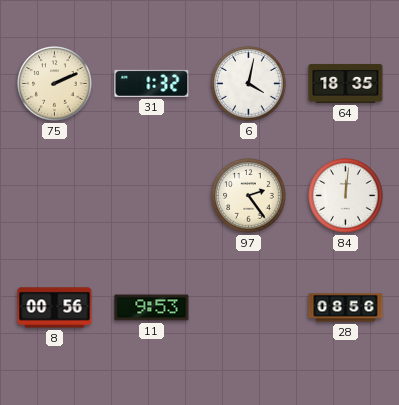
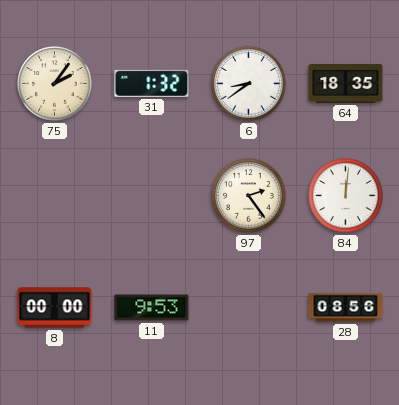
75: 2:11 -> 2:06
6: 4:02 -> 8:39
8: 00:56 -> 00:00
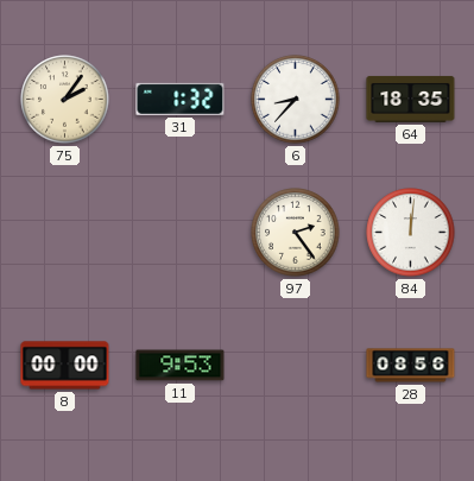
6: 8:39 -> 8:37
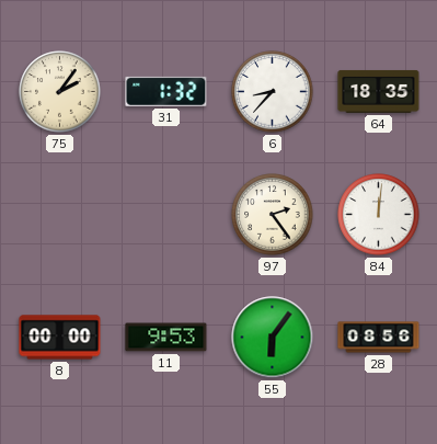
55: none -> 6:06
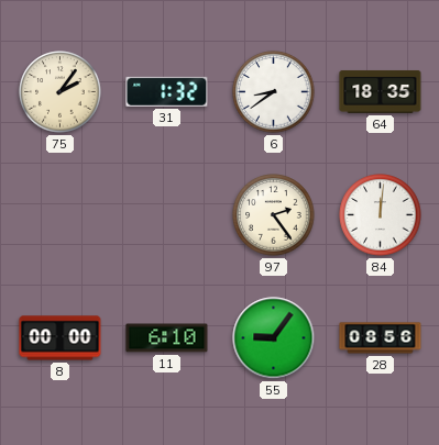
6: 8:37 -> 8:39
11: 9:53 -> 6:10
55: 6:06 -> 9:06
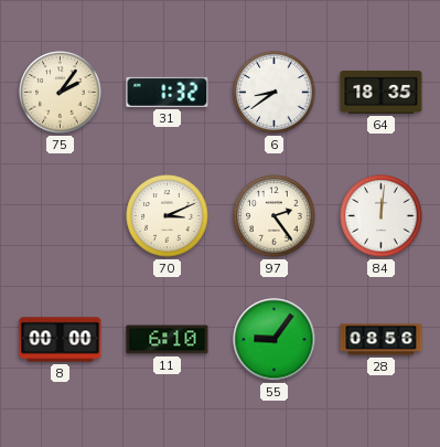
70: none -> 3:11
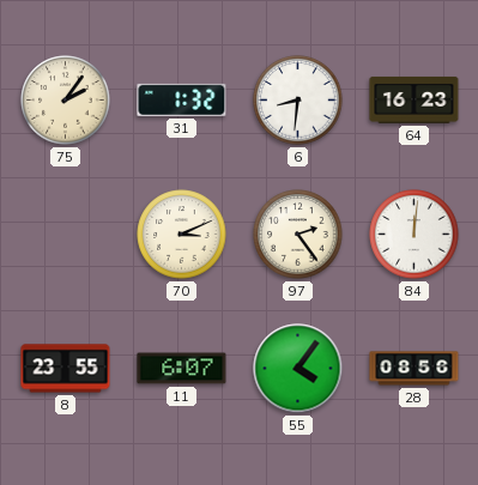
6: 8:39 -> 8:31
64: 18:35 -> 16:23
8: 00:00 -> 23:55
11: 6:10 -> 6:07
55: 9:06 -> 4:06
